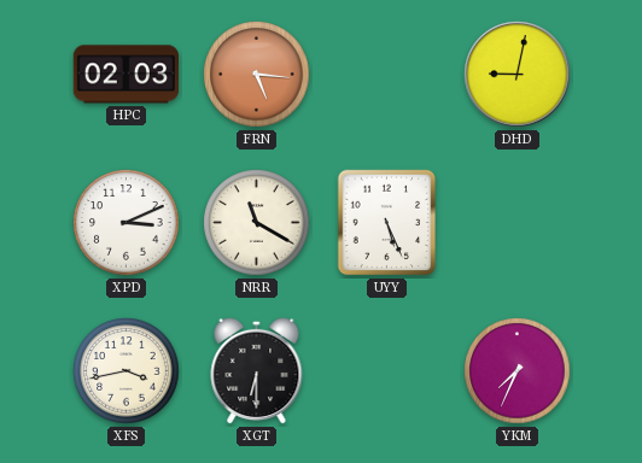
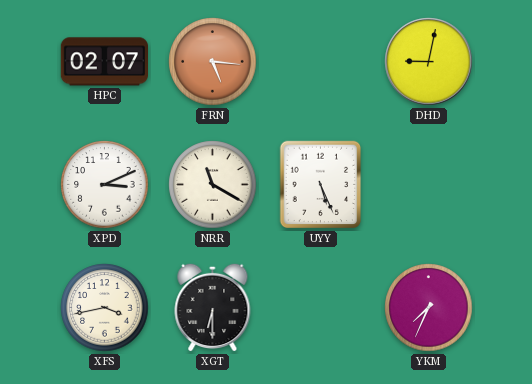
HPC: 02:03 -> 02:07
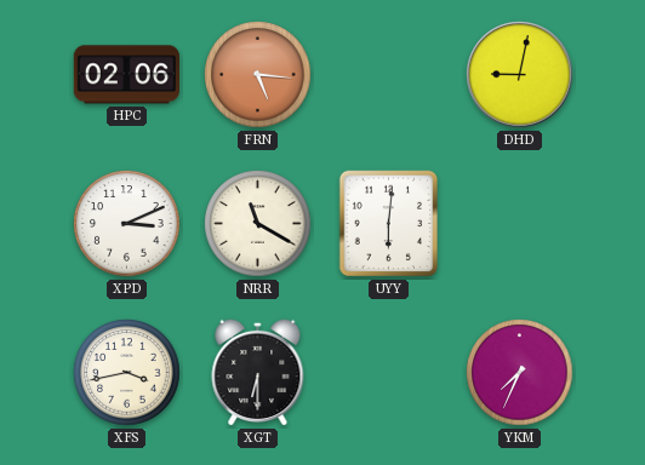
HPC: 02:07 -> 02:06
UYY: 5:26 -> 6:01
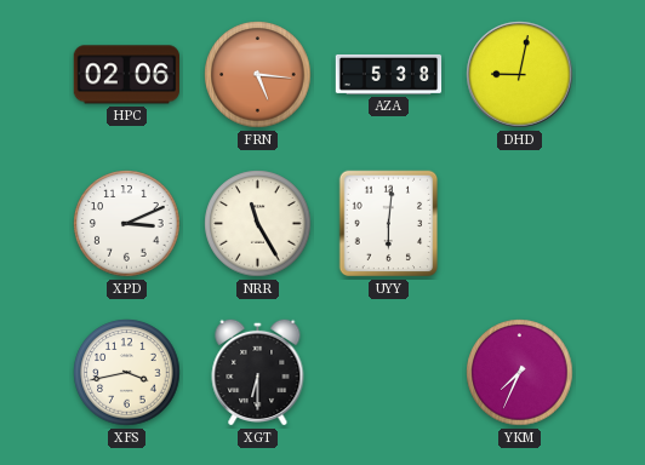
AZA: none -> 5:38
NRR: 11:20 -> 11:25
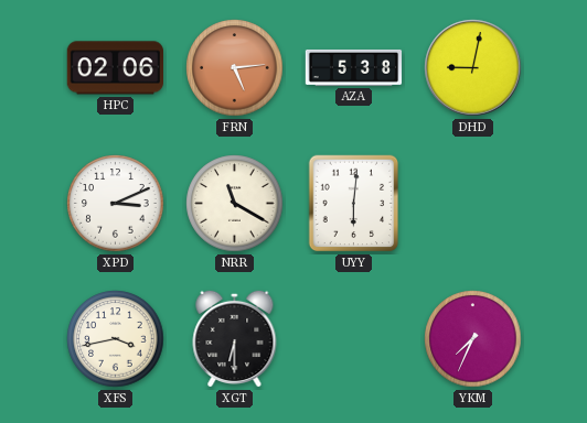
FRN: 5:16 -> 5:14
NRR: 11:25 -> 11:20
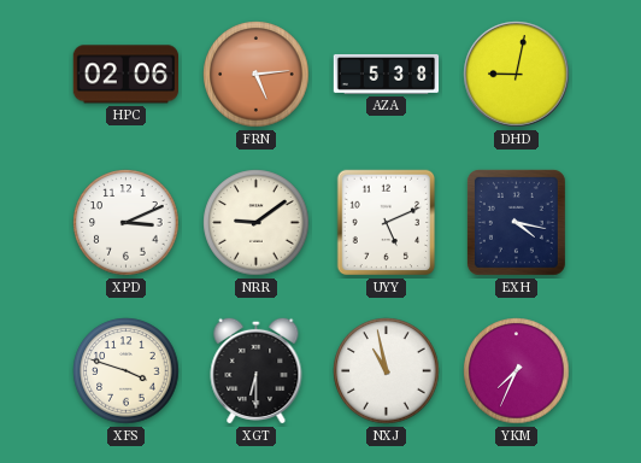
NRR: 11:20 -> 9:09
UYY: 6:01 -> 5:11
EXH: none -> 4:17
XFS: 3:43 -> 3:48
NXJ: none -> 10:58
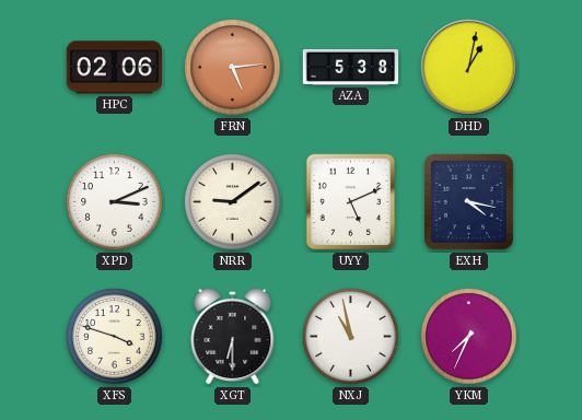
DHD: 9:02 -> 1:02
